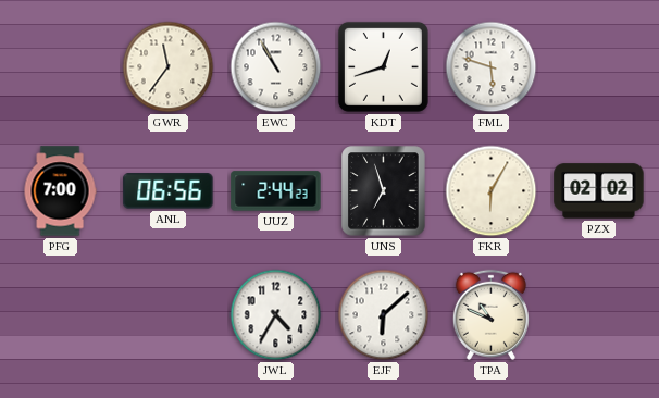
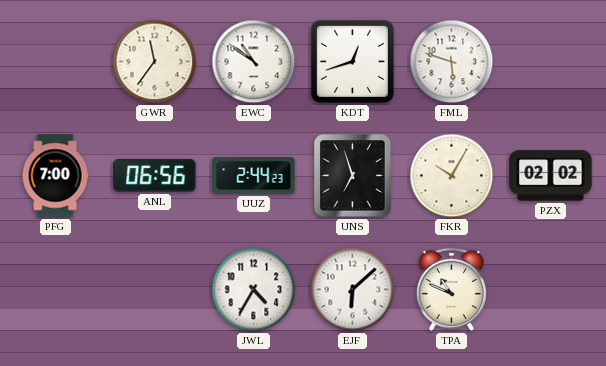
EWC: 10:55 -> 10:51
FKR: 6:05 -> 10:05
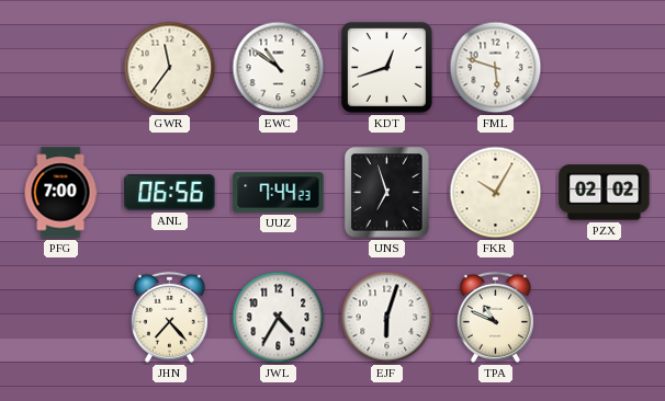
UUZ: 2:44 -> 7:44
JHN: none -> 7:23
EJF: 6:08 -> 6:03
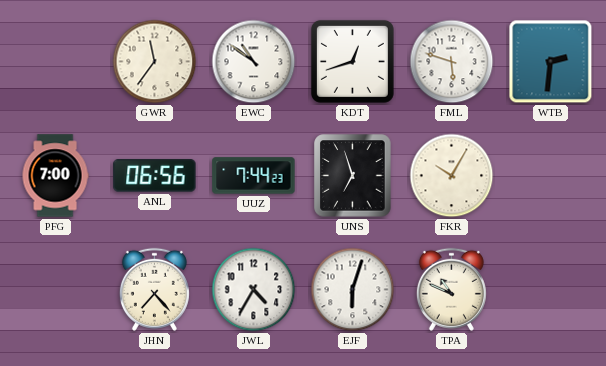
WTB: none -> 2:31
PZX: 02:02 -> none
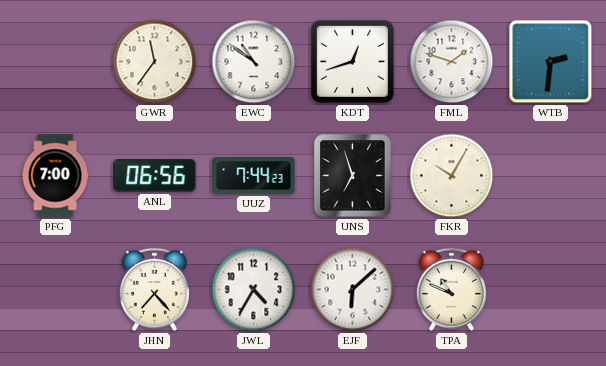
FML: 5:48 -> 1:48
EJF: 6:03 -> 6:08
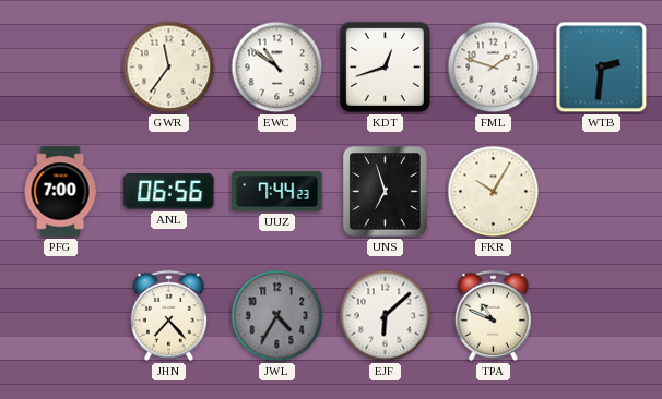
JWL dial: white -> grey
